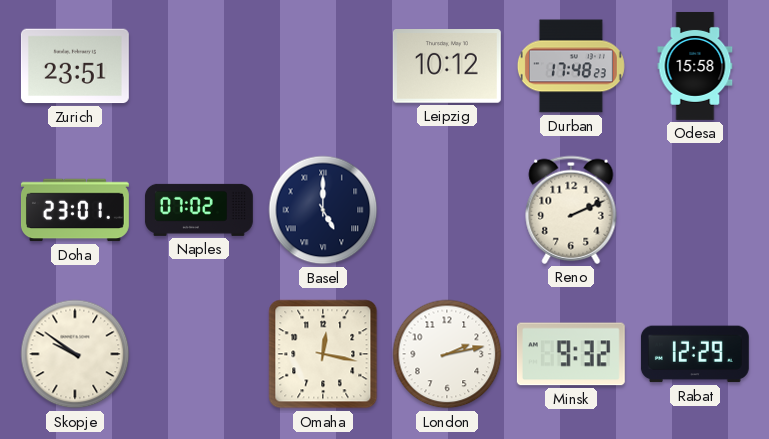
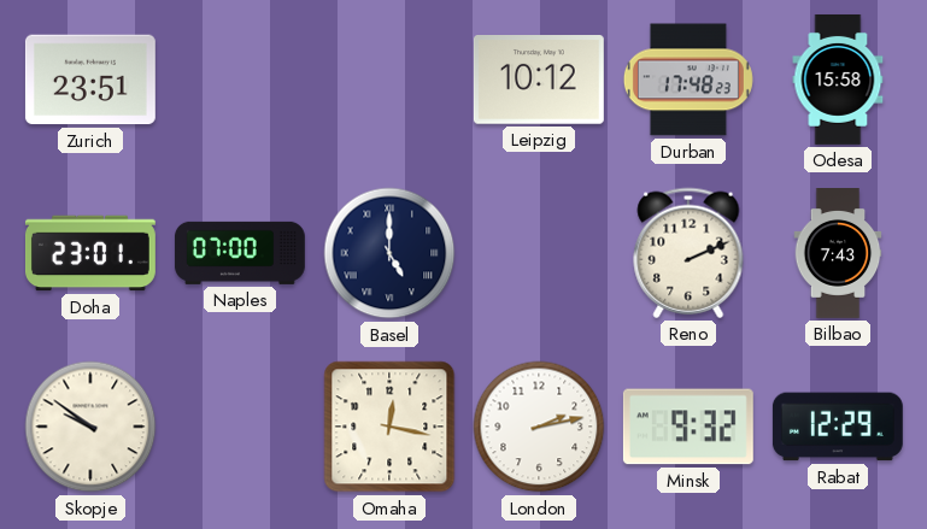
Naples: 07:02 -> 07:00
Bilbao: none -> 7:43
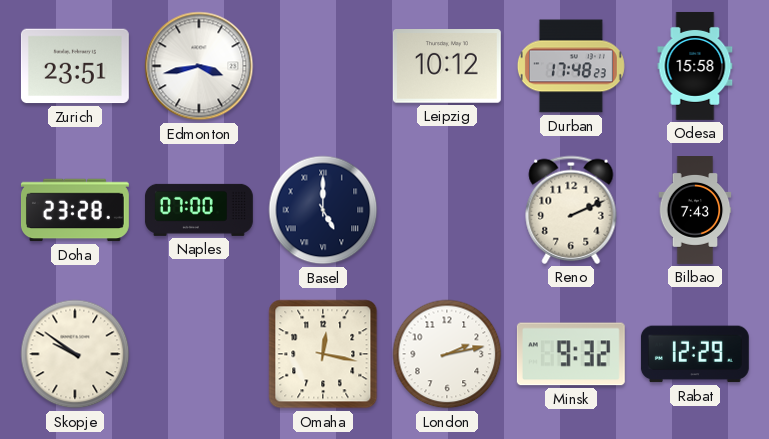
Edmonton: none -> 3:43
Doha: 23:01 -> 23:28
